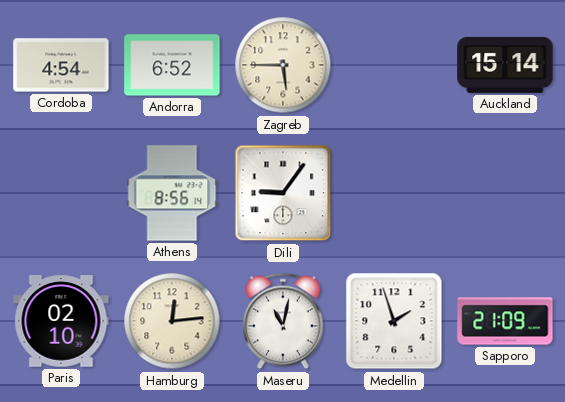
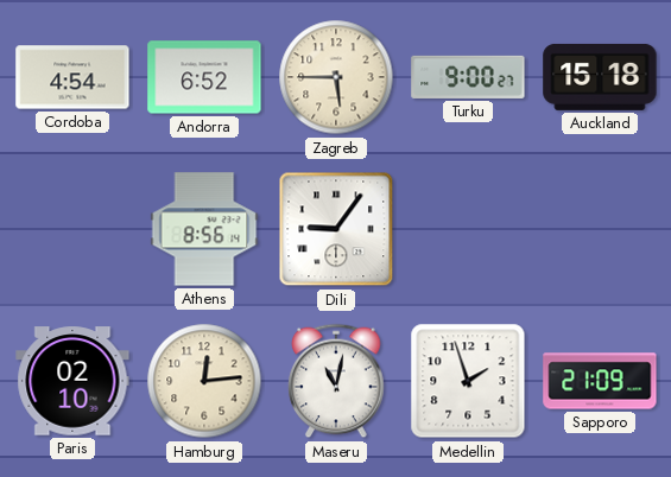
Turku: none -> 9:00
Auckland: 15:14 -> 15:18
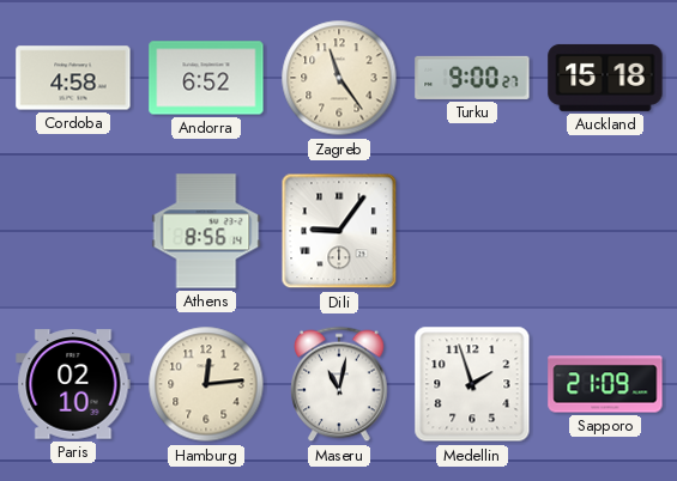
Cordoba: 4:54 -> 4:58
Zagreb: 5:45 -> 11:24
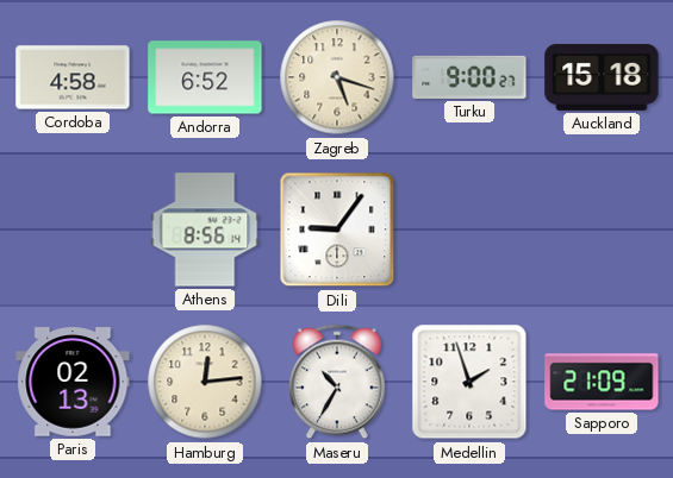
Zagreb: 11:24 -> 5:18
Paris: 02:10 -> 02:13
Maseru: 11:02 -> 10:35
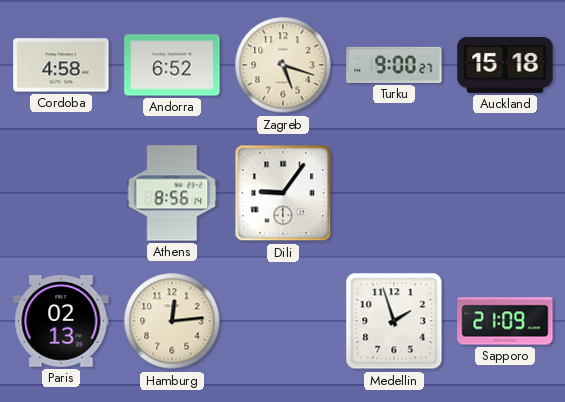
Maseru: 10:35 -> none
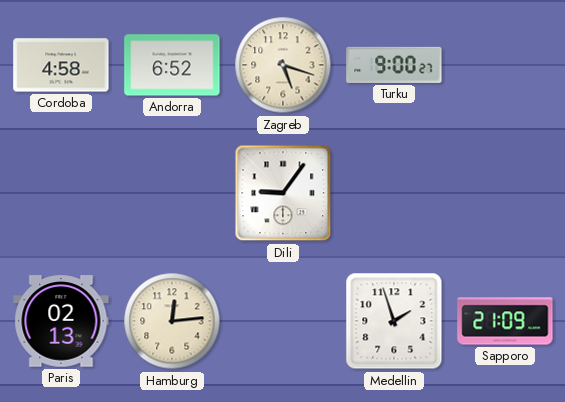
Auckland: 15:18 -> none
Athens: 8:56 -> none
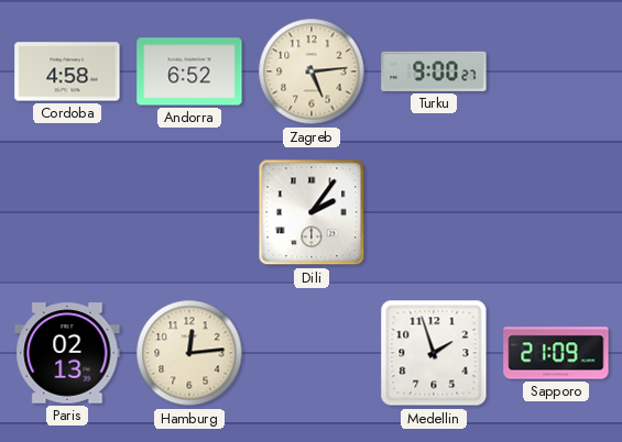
Zagreb: 5:18 -> 5:14
Dili: 9:06 -> 2:06
